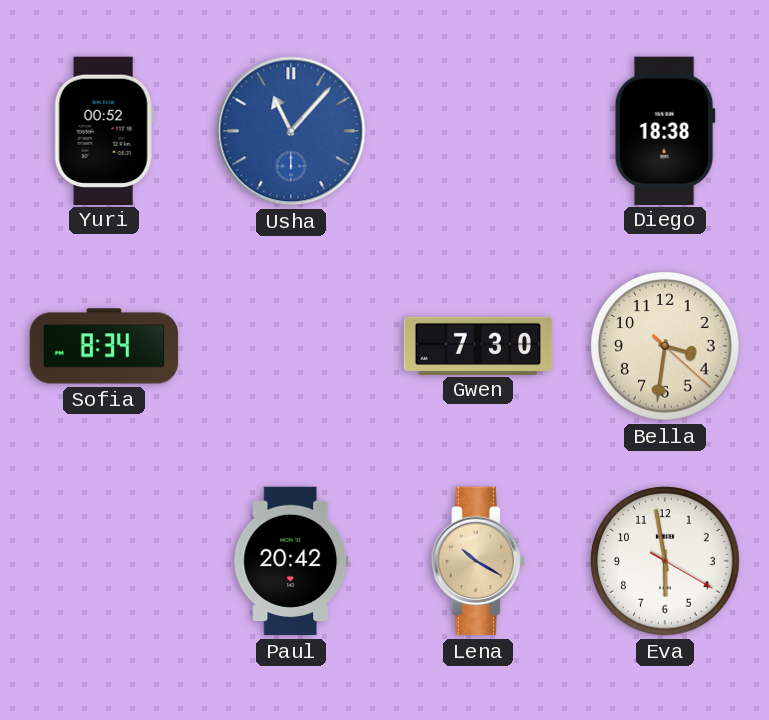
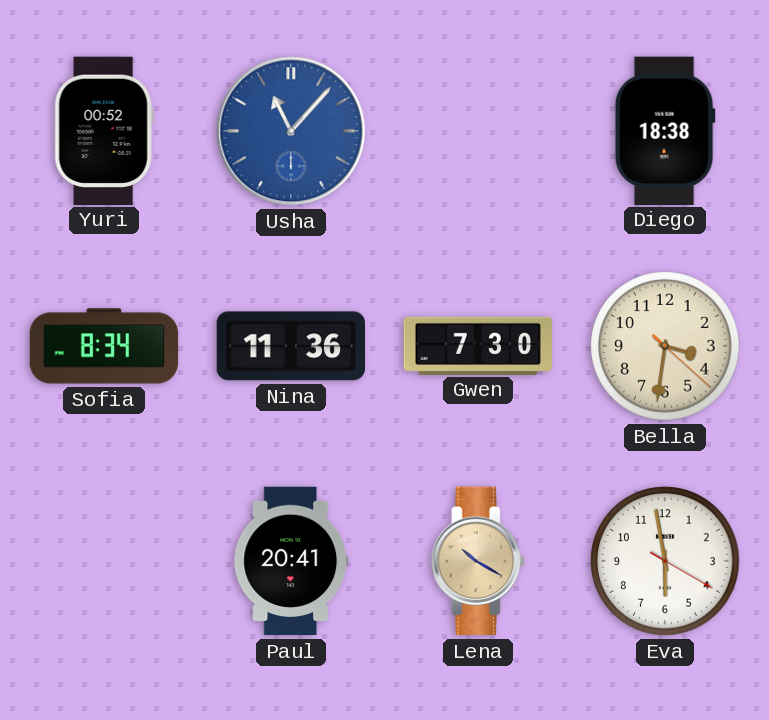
Nina: none -> 11:36
Paul: 20:42 -> 20:41
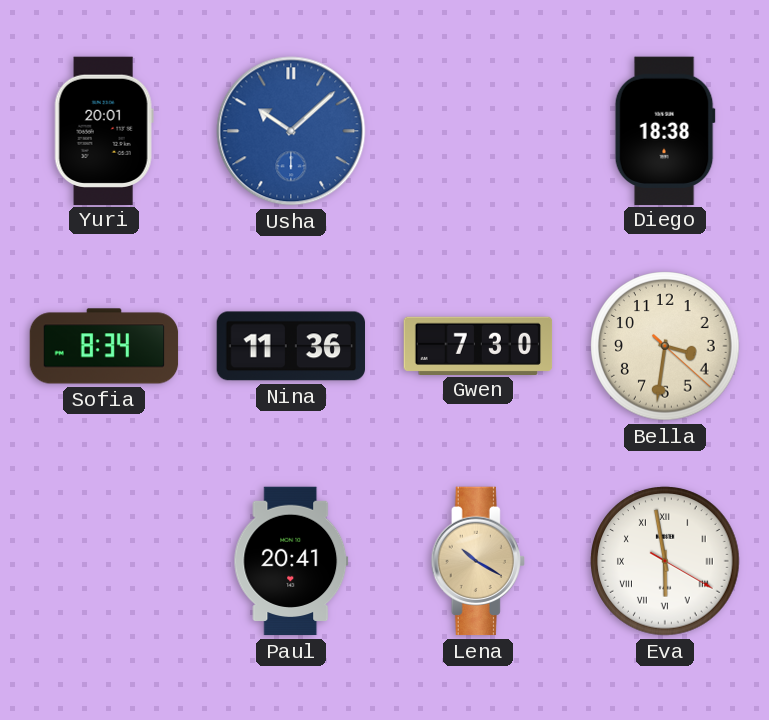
Yuri: 00:52 -> 20:01
Usha: 11:07 -> 10:08
Eva numerals: Arabic -> Roman
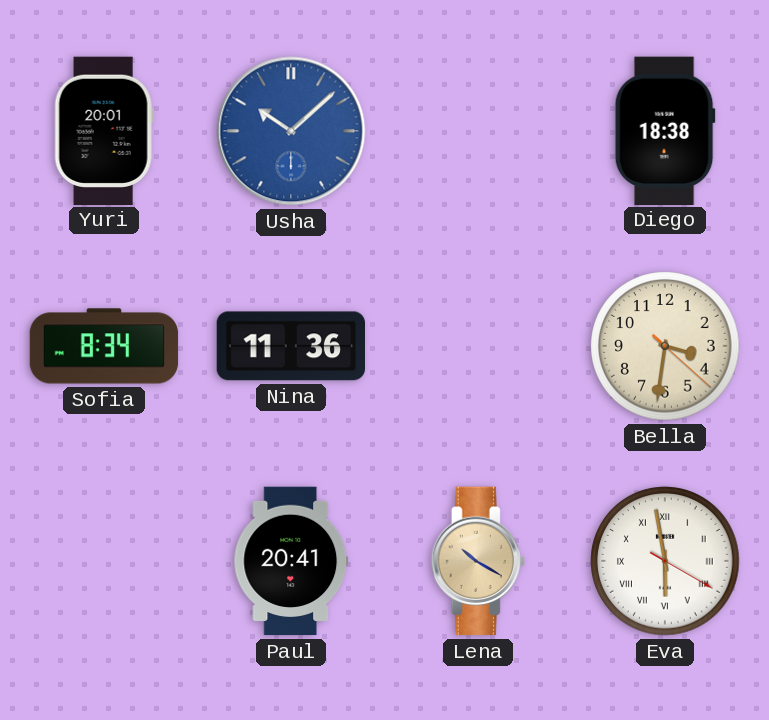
Gwen: 7:30 -> none
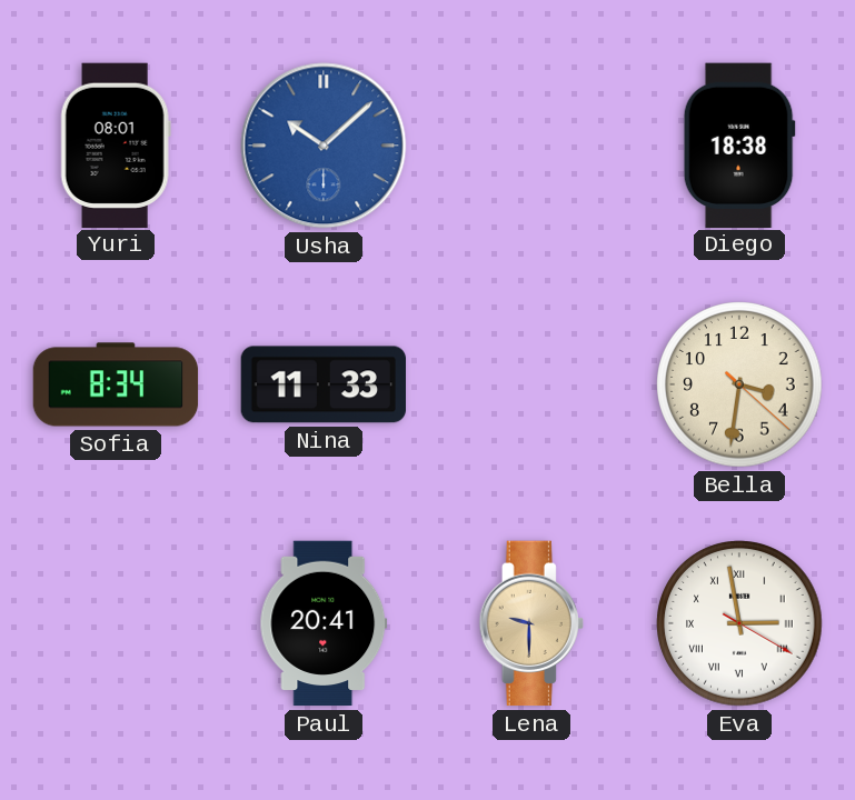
Yuri: 20:01 -> 08:01
Nina: 11:36 -> 11:33
Lena: 10:20 -> 9:30
Eva: 5:58 -> 2:58
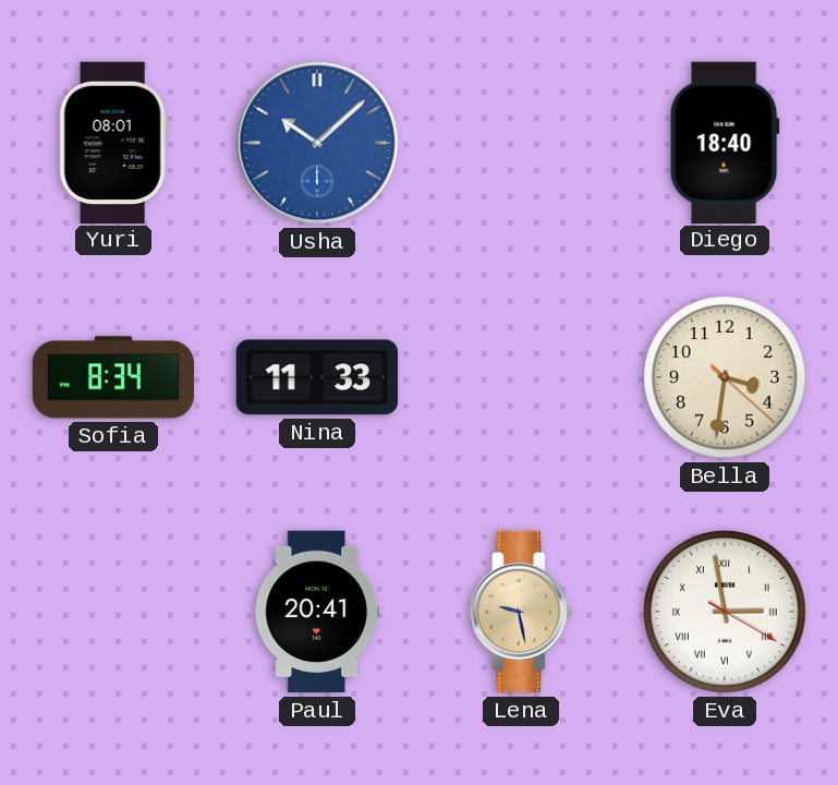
Diego: 18:38 -> 18:40
Lena: 9:30 -> 9:28
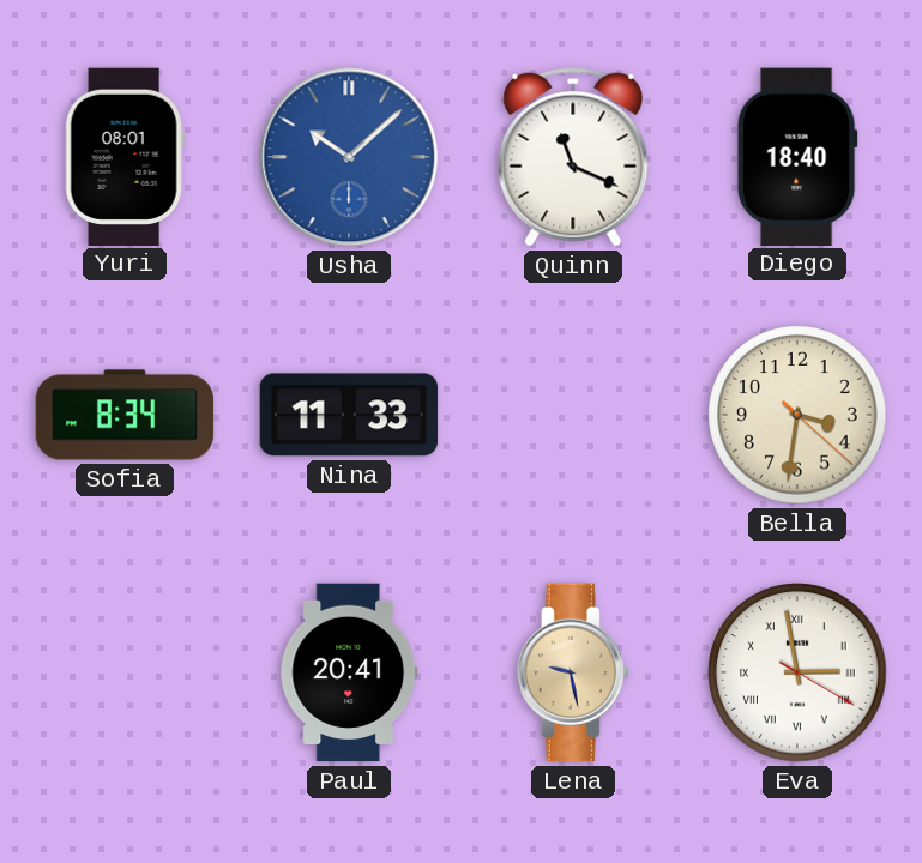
Quinn: none -> 11:19
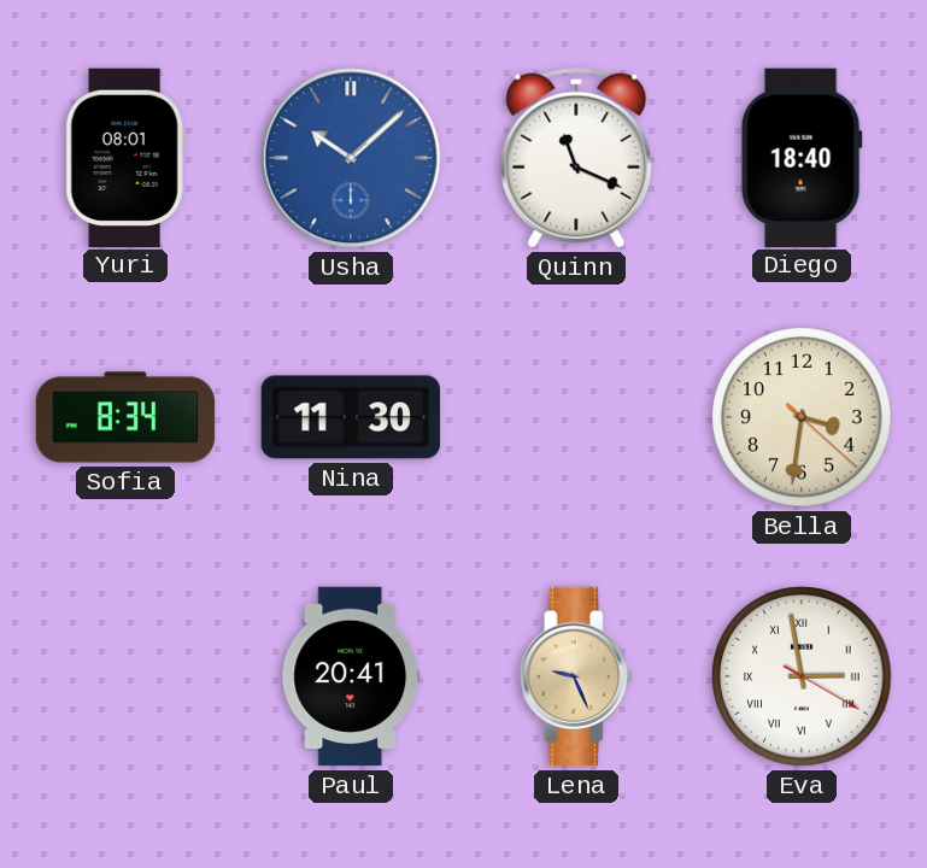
Nina: 11:33 -> 11:30
Lena: 9:28 -> 9:26
